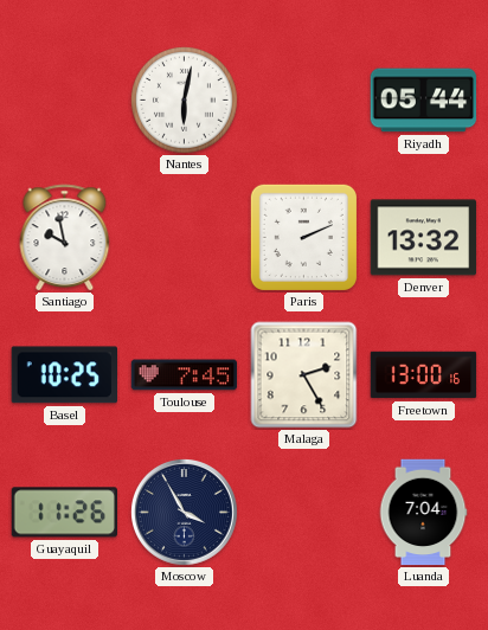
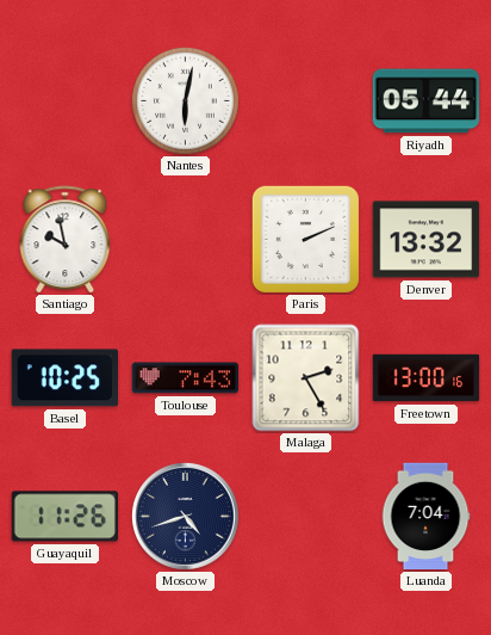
Toulouse: 7:45 -> 7:43
Moscow: 3:55 -> 4:42
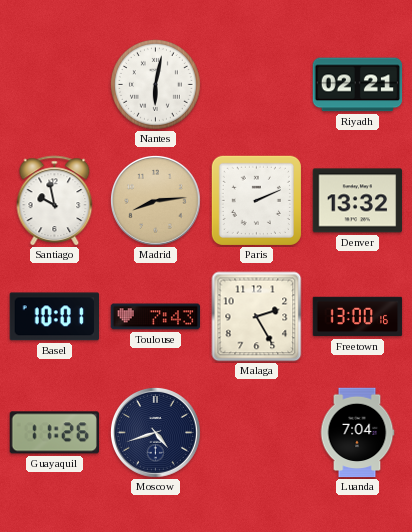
Riyadh: 05:44 -> 02:21
Madrid: none -> 8:14
Basel: 10:25 -> 10:01
